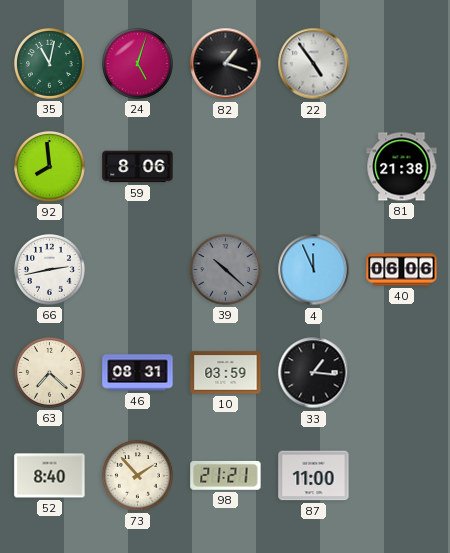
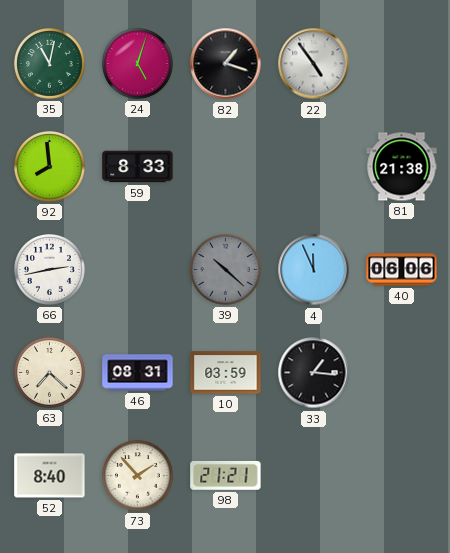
59: 8:06 -> 8:33
87: 11:00 -> none
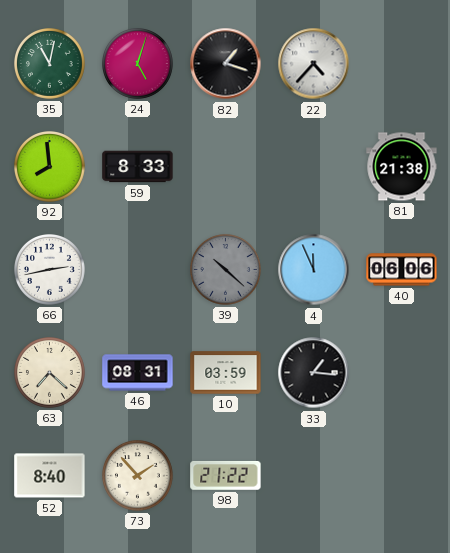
22: 4:54 -> 4:37
98: 21:21 -> 21:22
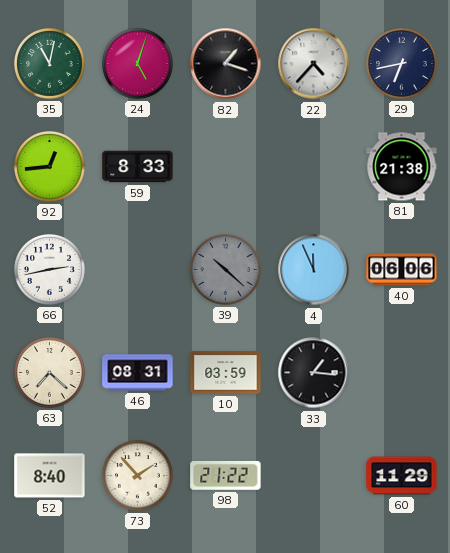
29: none -> 6:43
92: 7:59 -> 12:44
60: none -> 11:29
